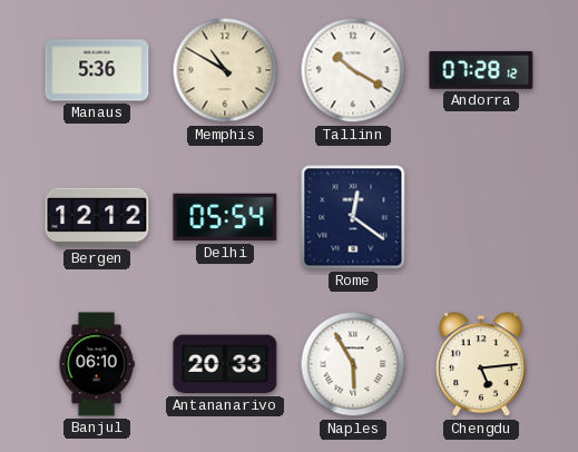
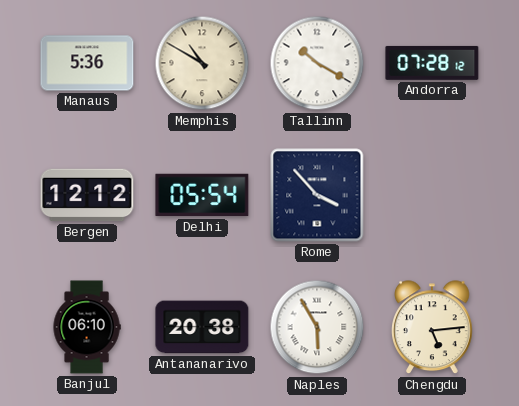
Rome: 12:21 -> 3:53
Antananarivo: 20:33 -> 20:38
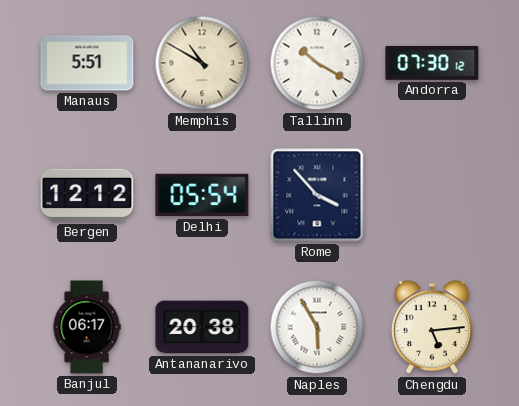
Manaus: 5:36 -> 5:51
Andorra: 07:28 -> 07:30
Banjul: 06:10 -> 06:17
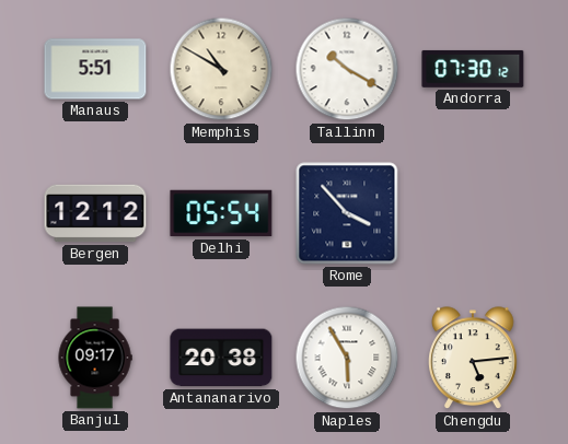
Banjul: 06:17 -> 09:17
